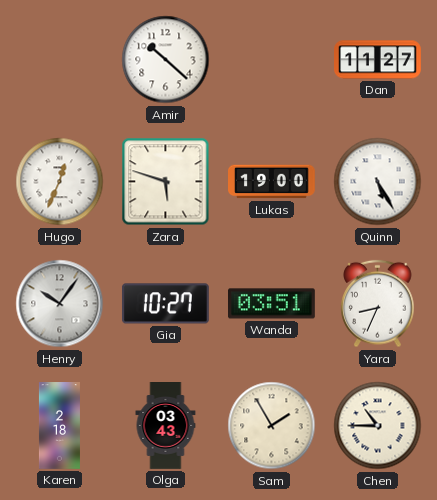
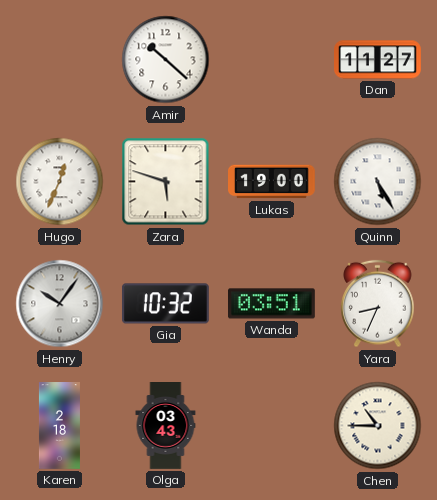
Gia: 10:27 -> 10:32
Sam: 1:55 -> none
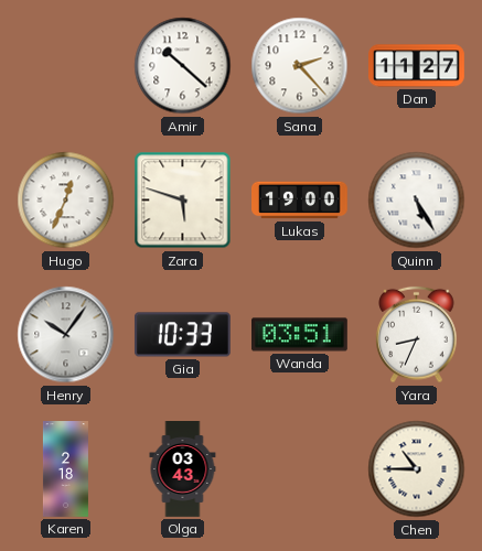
Sana: none -> 2:23
Gia: 10:32 -> 10:33
